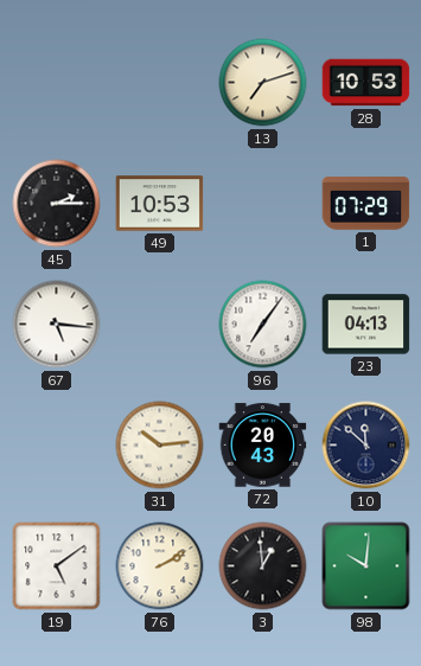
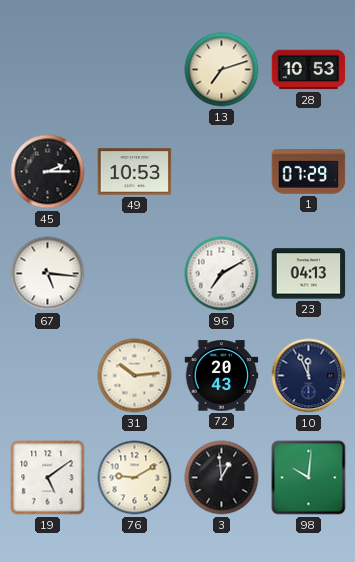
96: 7:06 -> 7:10
10: 11:52 -> 11:56
76: 2:10 -> 9:10
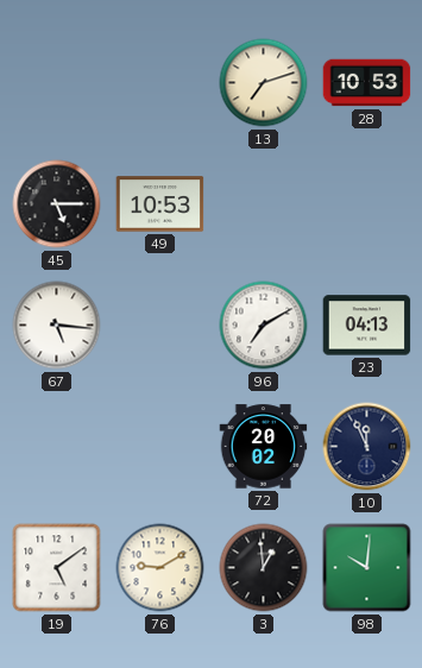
45: 2:15 -> 5:15
1: 07:29 -> none
31: 10:14 -> none
72: 20:43 -> 20:02
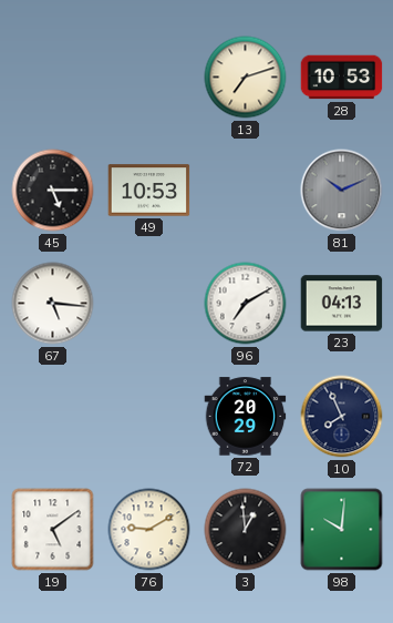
81: none -> 10:11
72: 20:02 -> 20:29
10: 11:56 -> 7:56
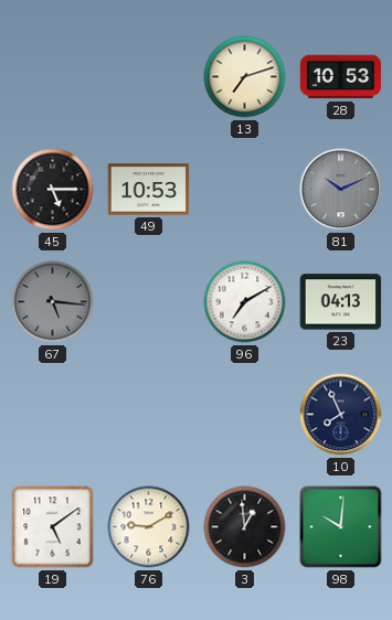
67 dial: white -> grey
72: 20:29 -> none
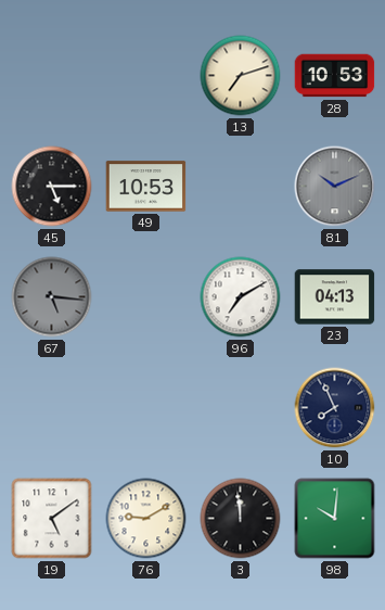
3: 12:59 -> 11:59
